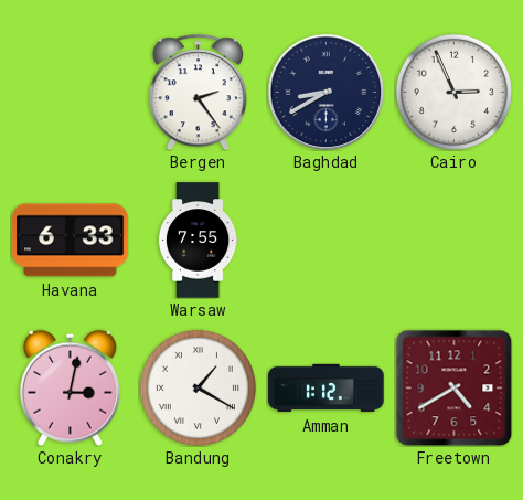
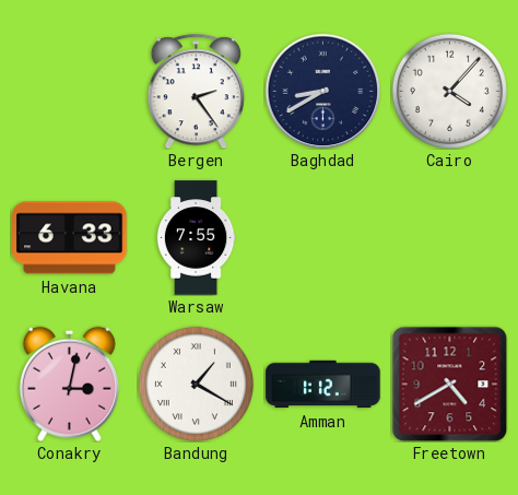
Cairo: 2:56 -> 4:07
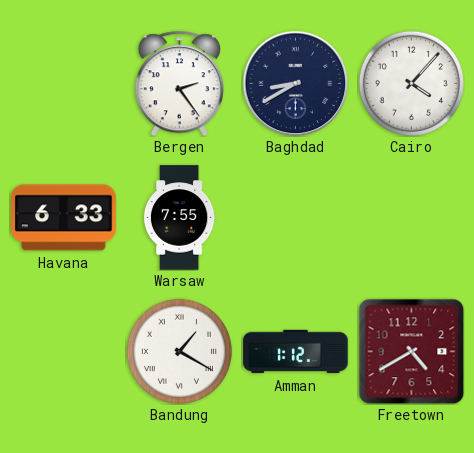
Conakry: 3:02 -> none
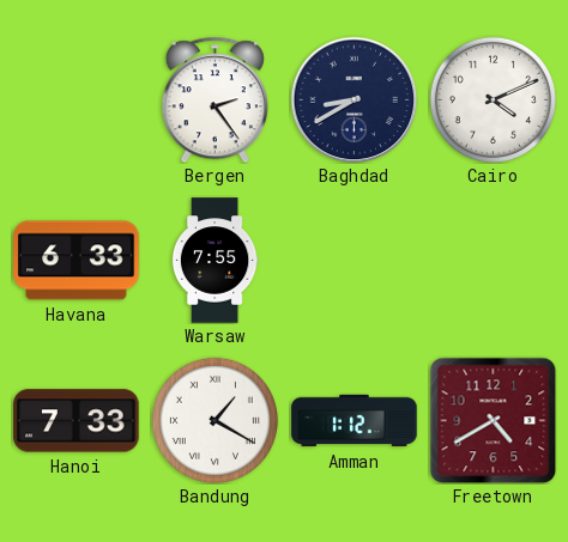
Cairo: 4:07 -> 4:11
Hanoi: none -> 7:33
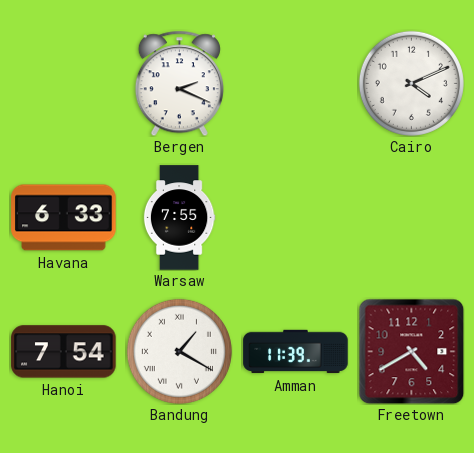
Bergen: 2:24 -> 2:19
Baghdad: 8:40 -> none
Hanoi: 7:33 -> 7:54
Amman: 1:12 -> 11:39
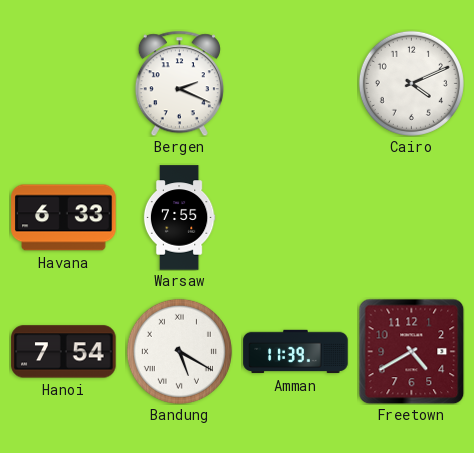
Bandung: 1:20 -> 5:20
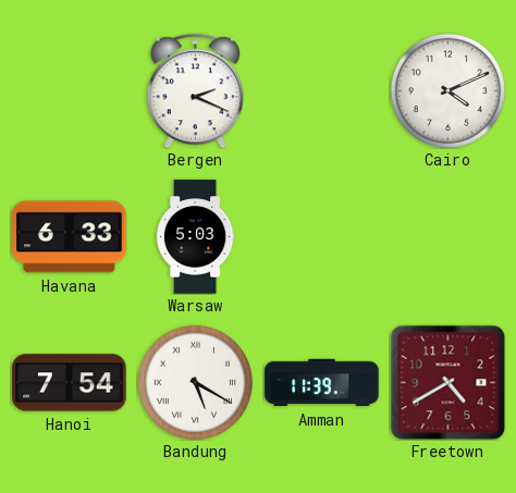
Warsaw: 7:55 -> 5:03
